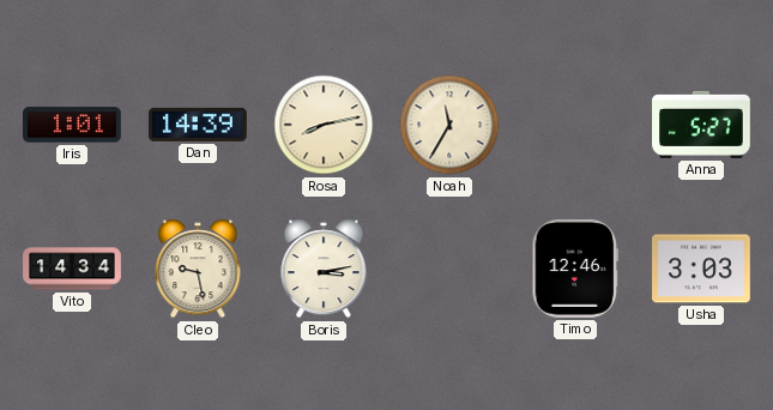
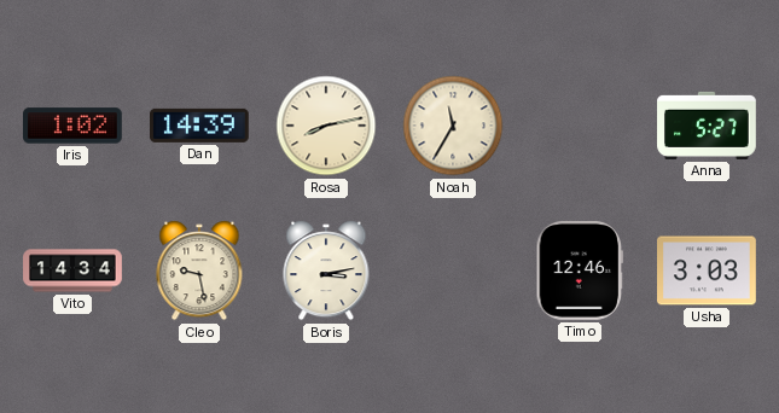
Iris: 1:01 -> 1:02
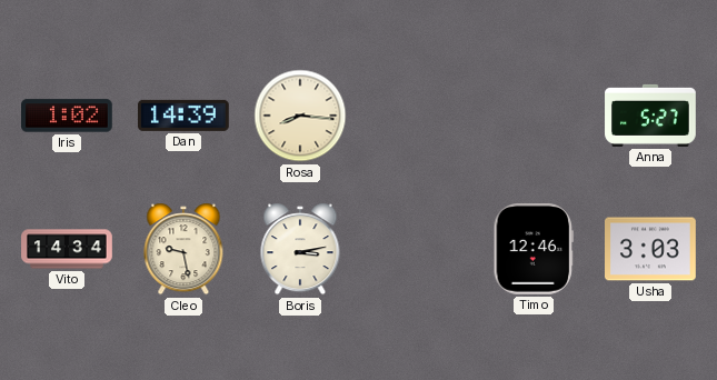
Rosa: 8:13 -> 8:16
Noah: 11:35 -> none
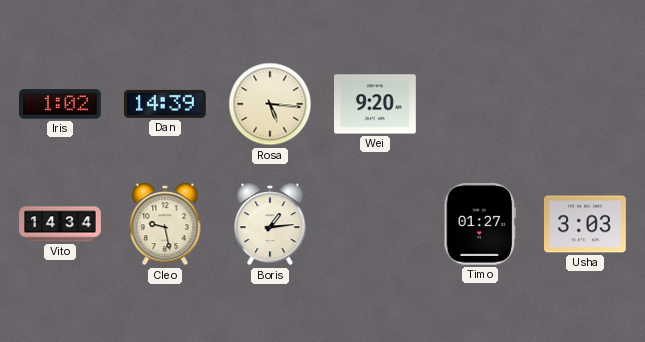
Rosa: 8:16 -> 5:16
Wei: none -> 9:20
Anna: 5:27 -> none
Boris: 3:13 -> 1:14
Timo: 12:46 -> 01:27
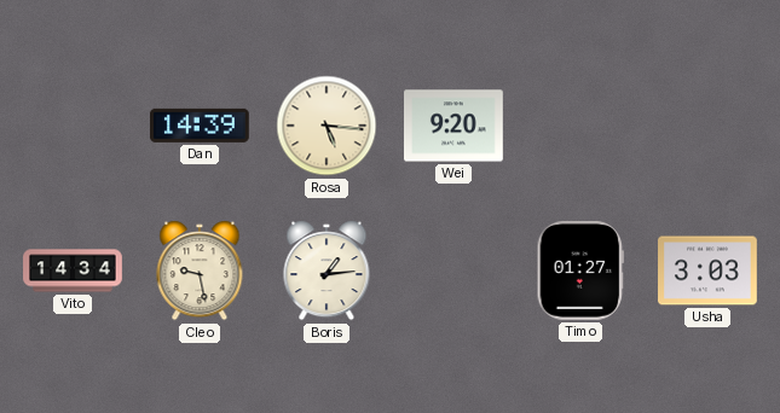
Iris: 1:02 -> none
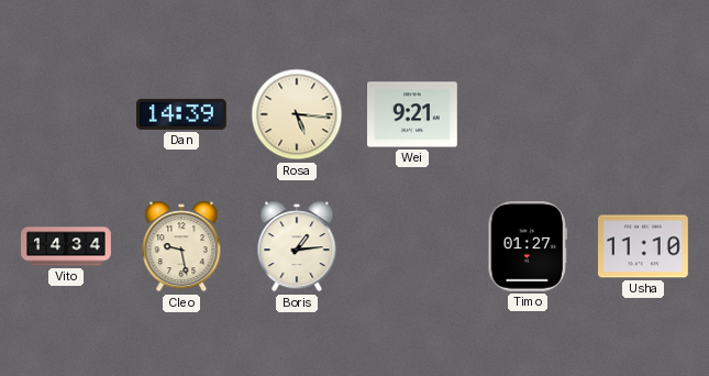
Wei: 9:20 -> 9:21
Usha: 3:03 -> 11:10
